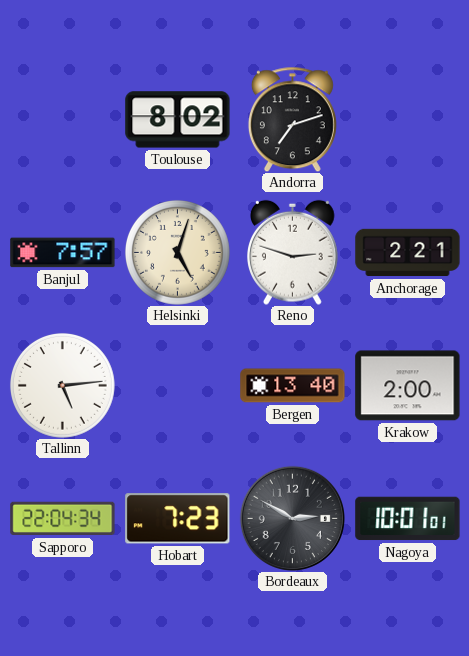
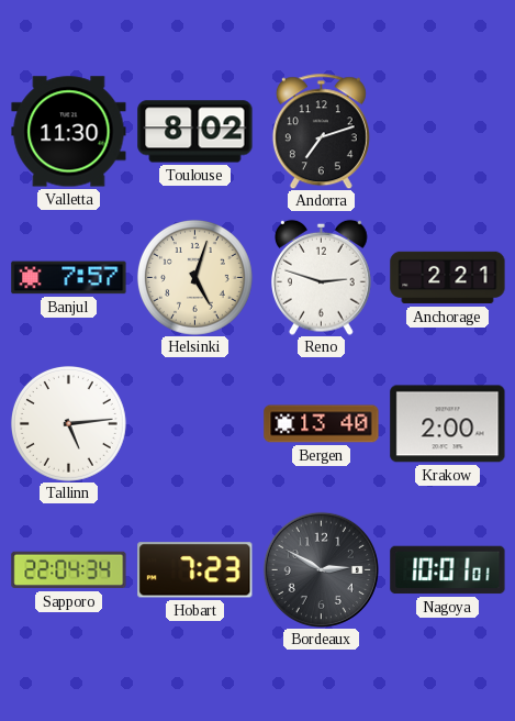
Valletta: none -> 11:30
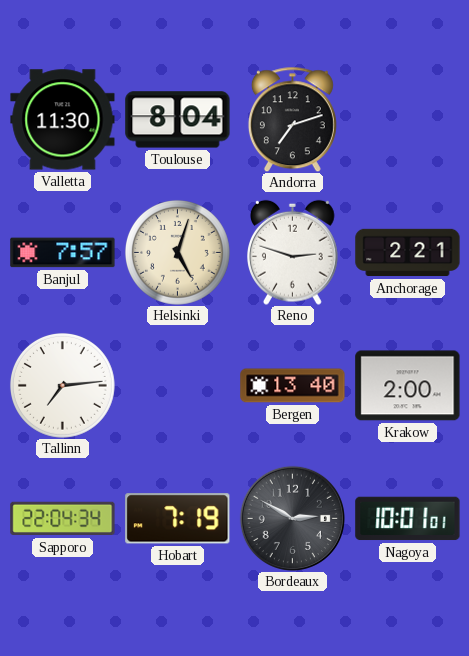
Toulouse: 8:02 -> 8:04
Tallinn: 5:14 -> 7:14
Hobart: 7:23 -> 7:19
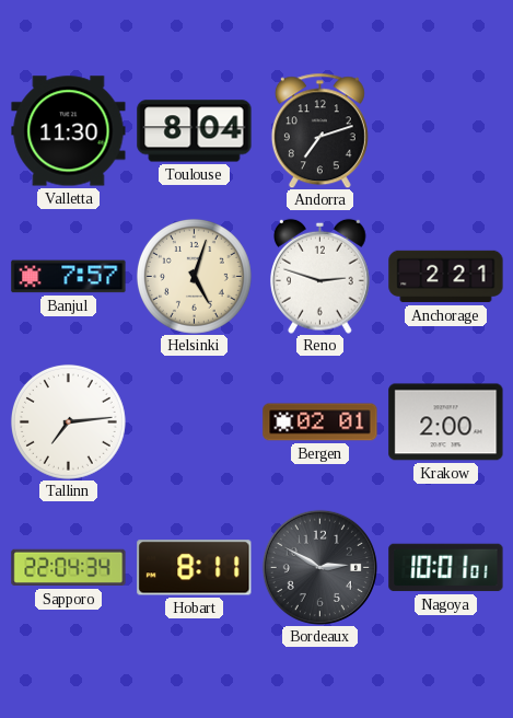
Bergen: 13:40 -> 02:01
Hobart: 7:19 -> 8:11
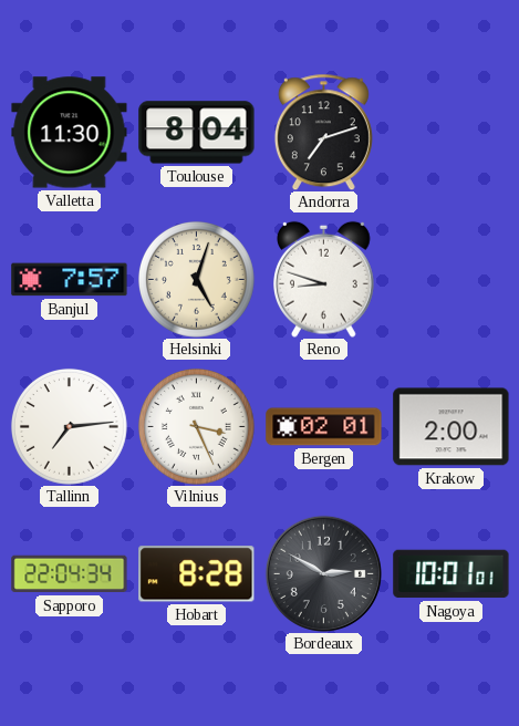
Reno: 2:48 -> 8:48
Anchorage: 2:21 -> none
Vilnius: none -> 3:26
Hobart: 8:11 -> 8:28
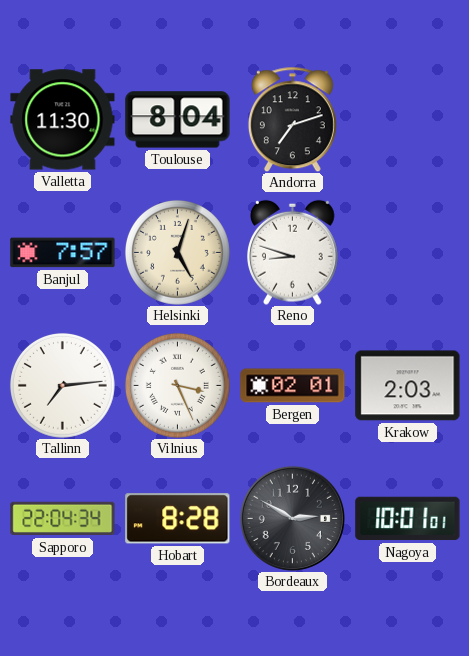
Krakow: 2:00 -> 2:03
